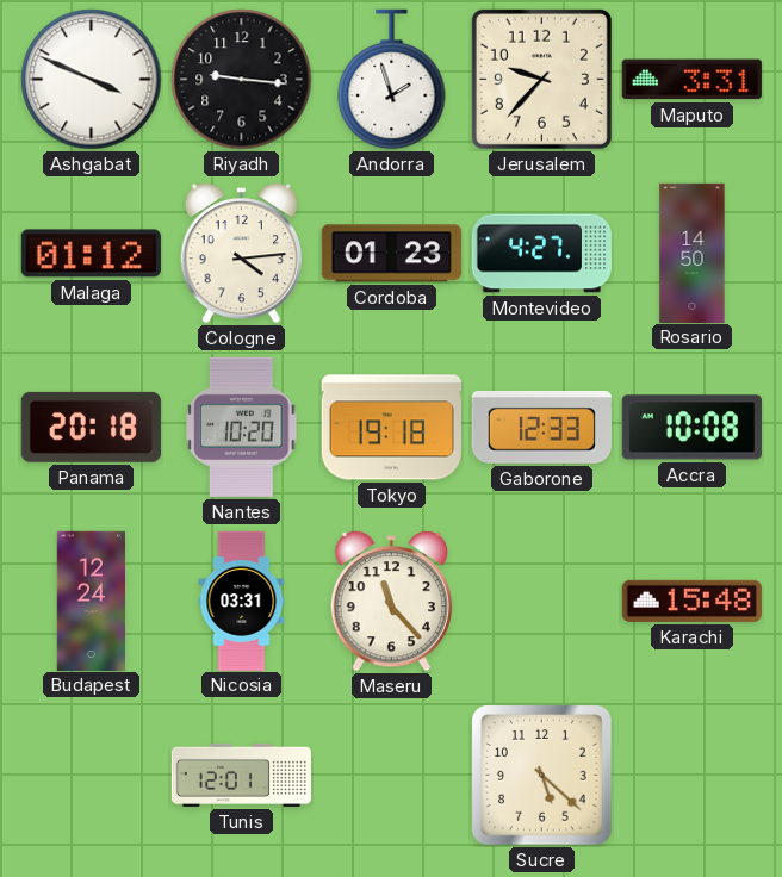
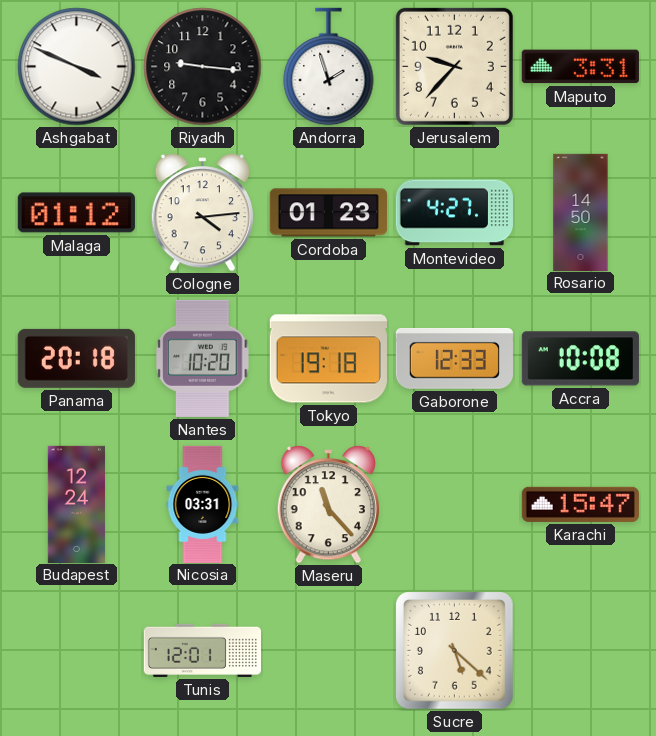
Karachi: 15:48 -> 15:47
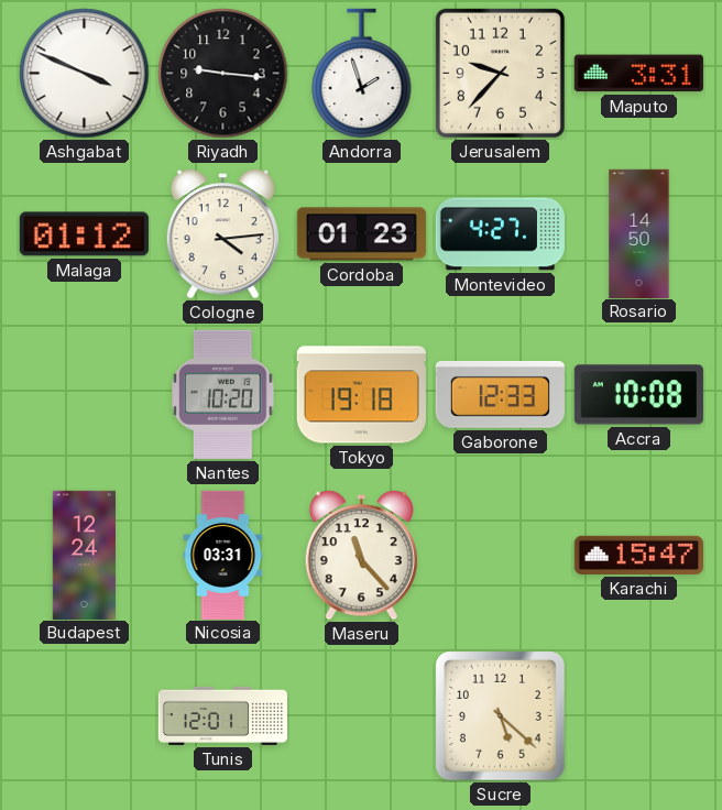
Panama: 20:18 -> none
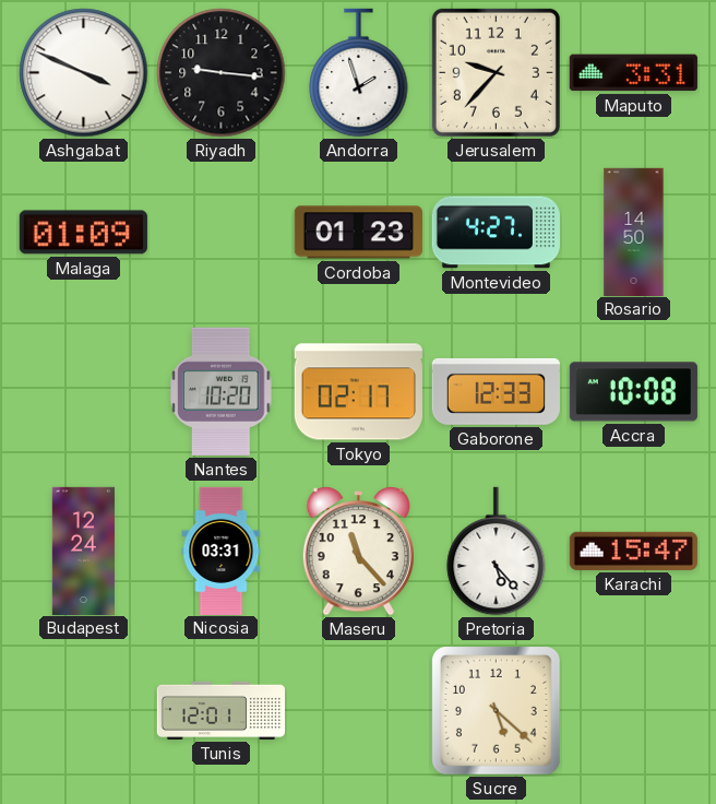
Malaga: 01:12 -> 01:09
Cologne: 4:14 -> none
Tokyo: 19:18 -> 02:17
Pretoria: none -> 5:23
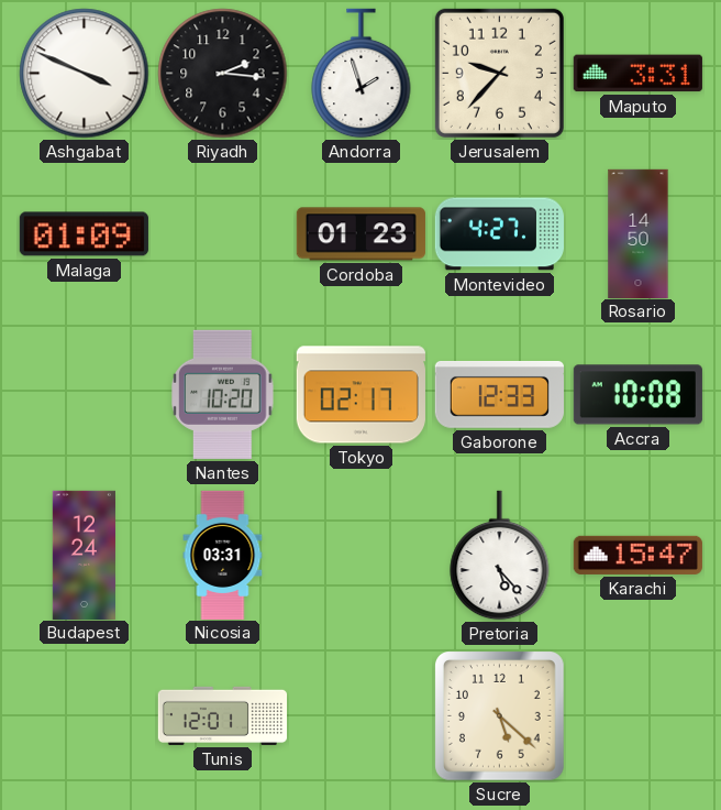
Riyadh: 9:16 -> 2:16
Maseru: 11:23 -> none
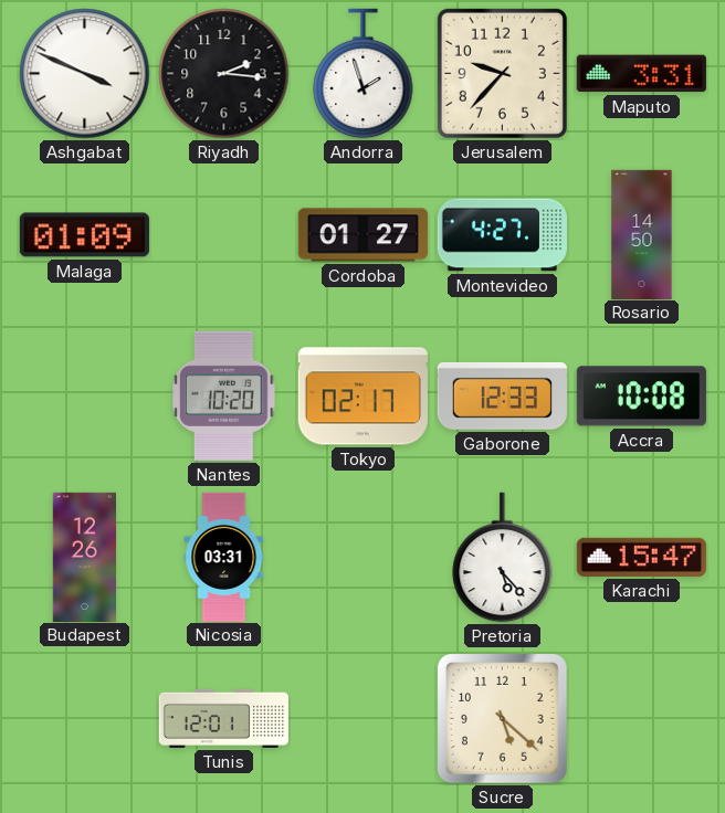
Cordoba: 01:23 -> 01:27
Budapest: 12:24 -> 12:26
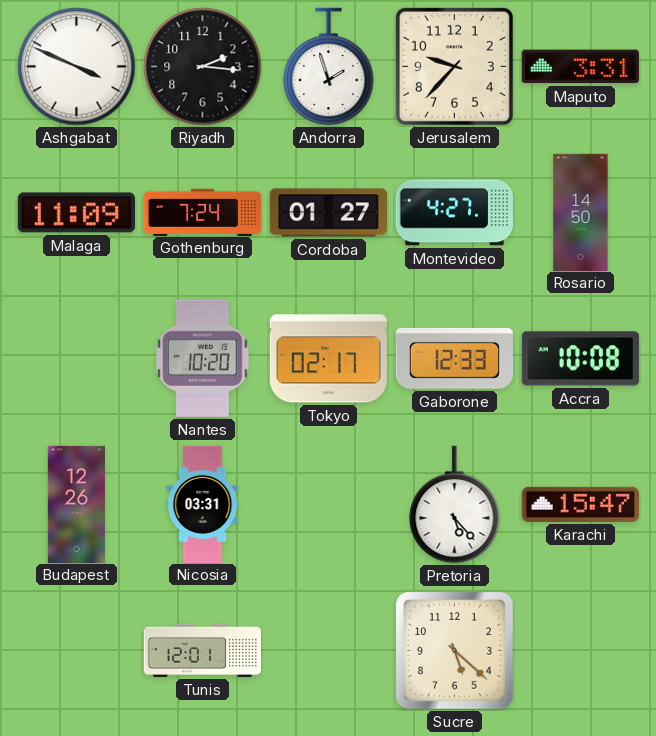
Malaga: 01:09 -> 11:09
Gothenburg: none -> 7:24
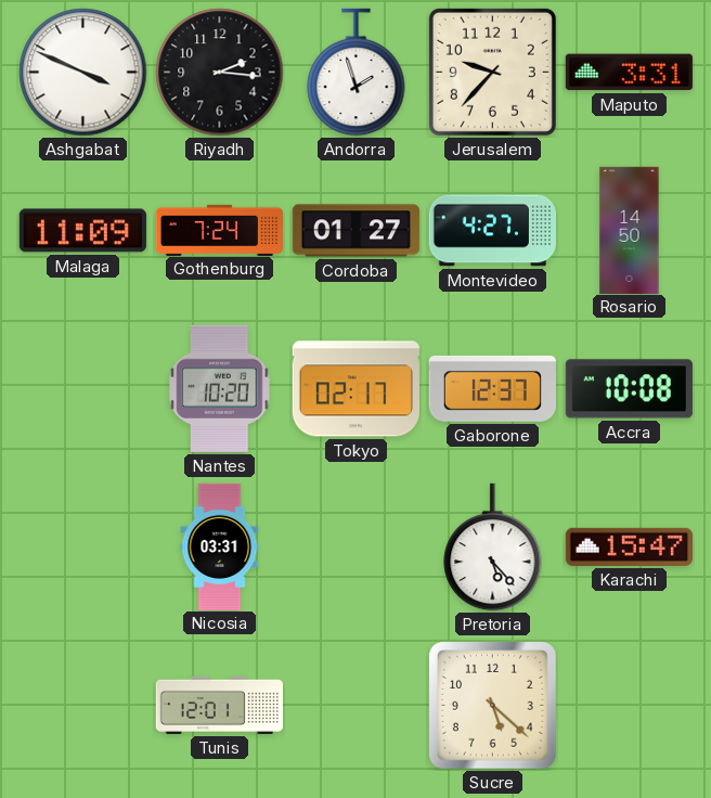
Gaborone: 12:33 -> 12:37
Budapest: 12:26 -> none
